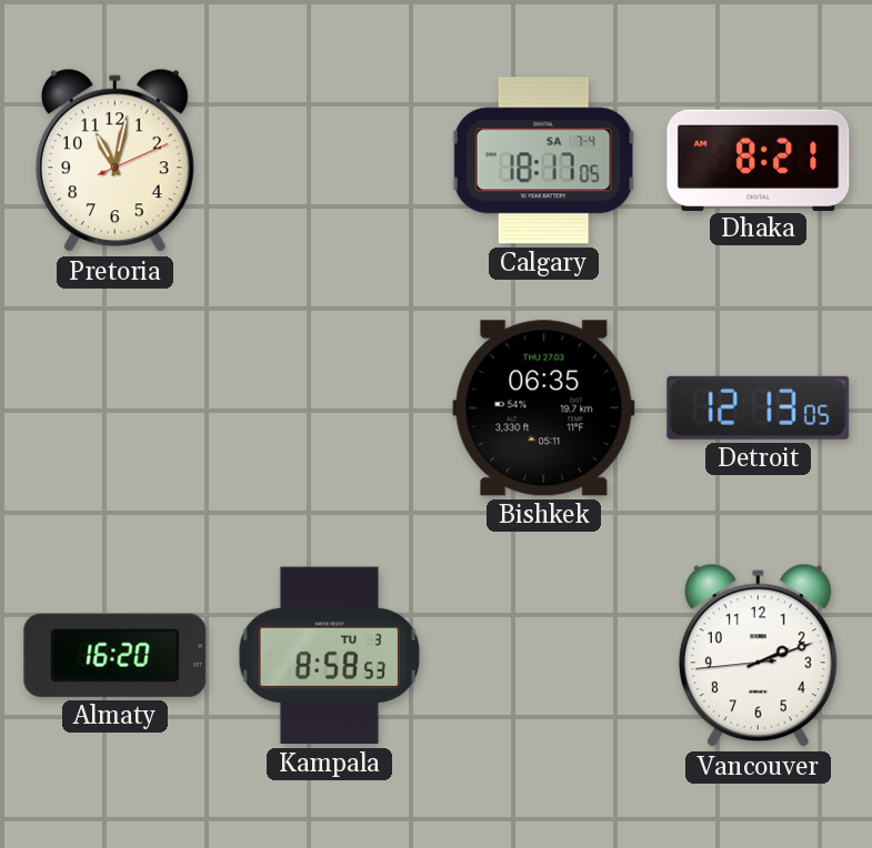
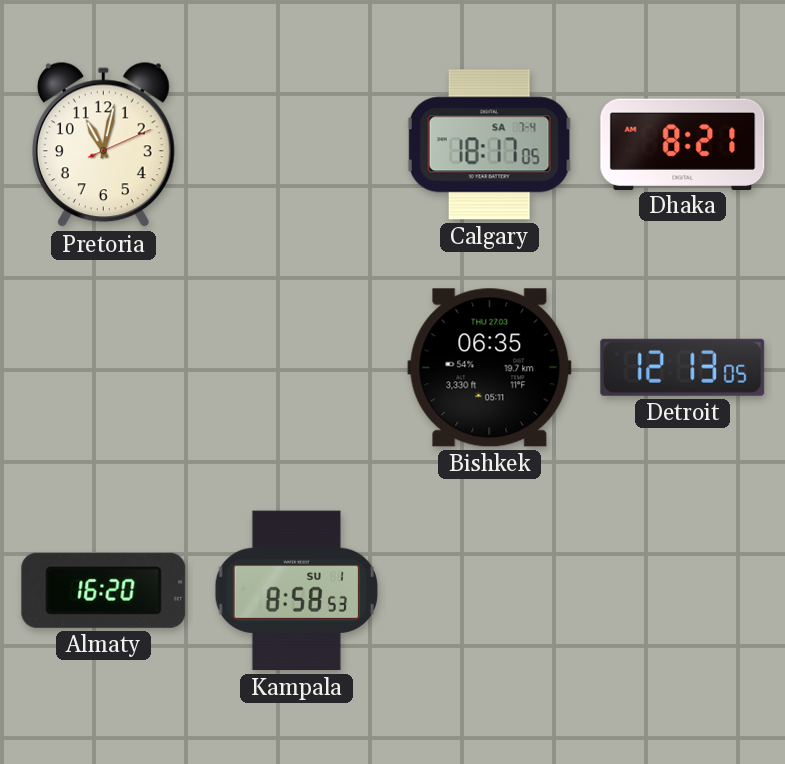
Kampala date: TU 3 -> SU 1
Vancouver: 2:11 -> none
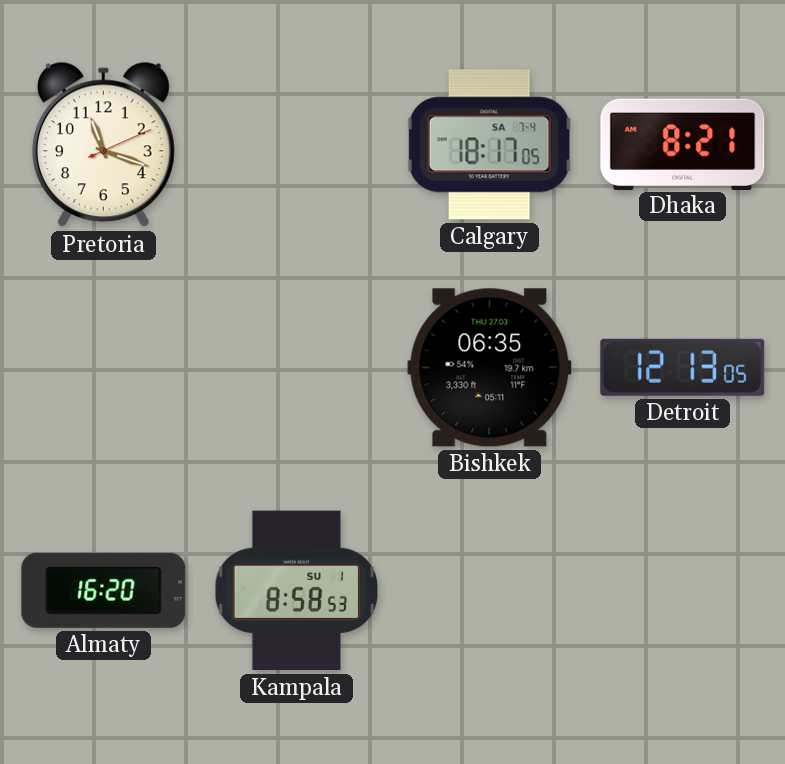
Pretoria: 11:02 -> 11:18
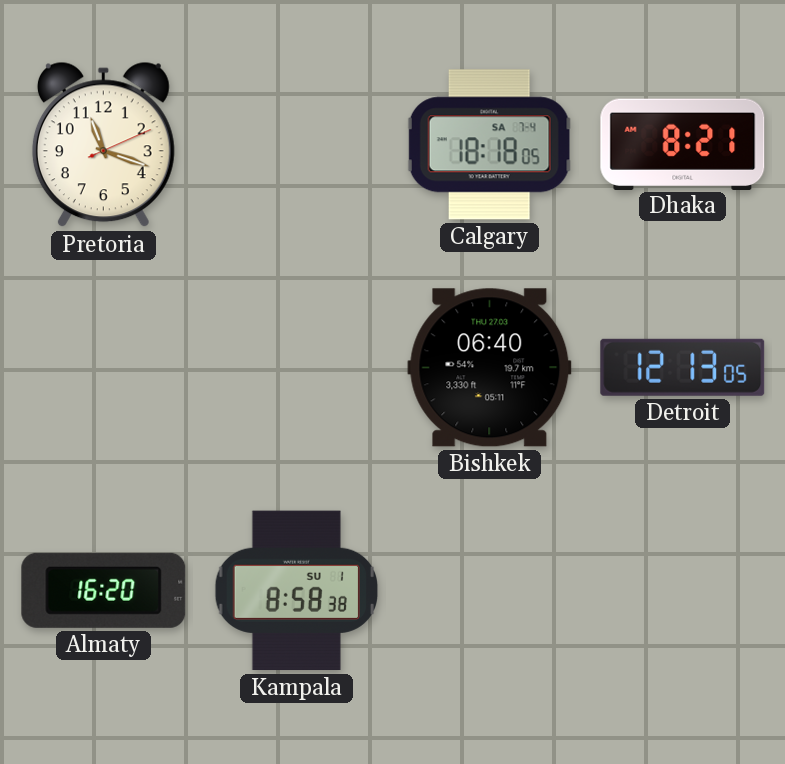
Calgary: 18:17 -> 18:18
Bishkek: 06:35 -> 06:40
Kampala: 8:58:53 -> 8:58:38
